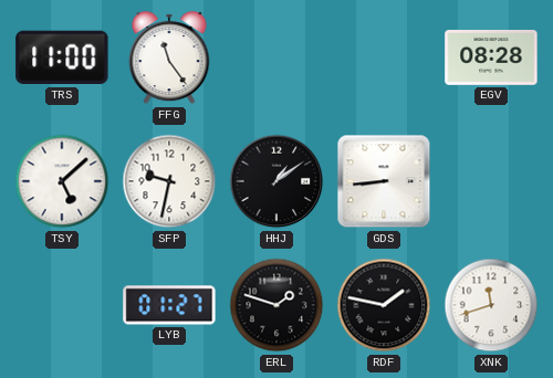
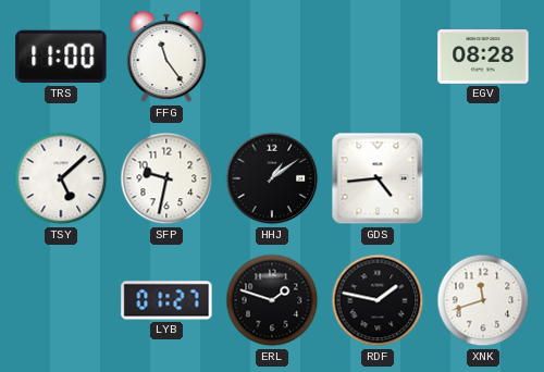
GDS: 8:44 -> 4:44
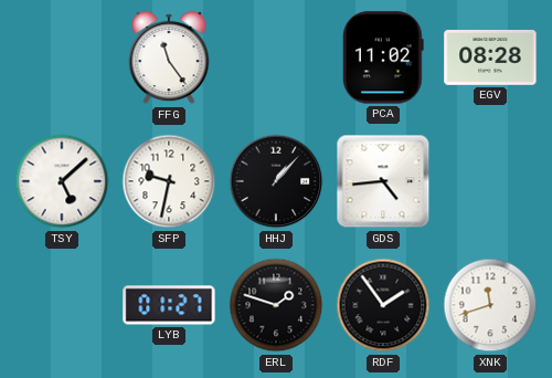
TRS: 11:00 -> none
PCA: none -> 11:02
HHJ: 1:09 -> 1:07
RDF: 1:47 -> 1:54
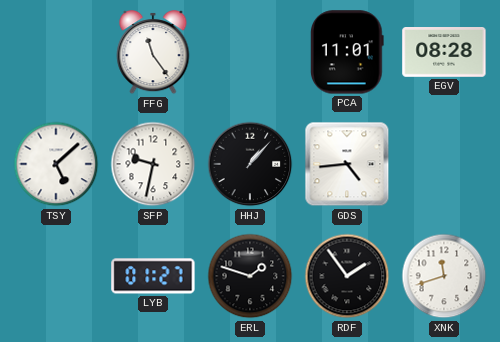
PCA: 11:02 -> 11:01
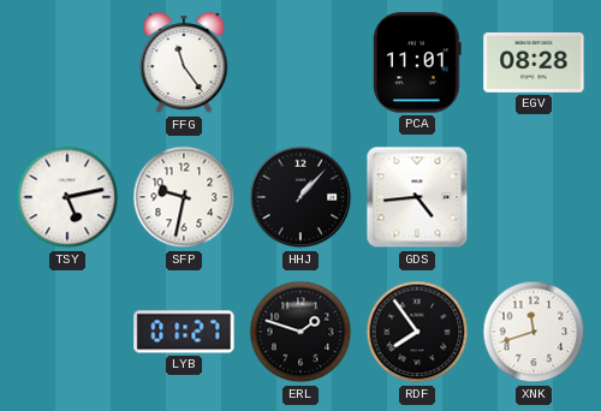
TSY: 5:08 -> 5:13
RDF: 1:54 -> 7:54
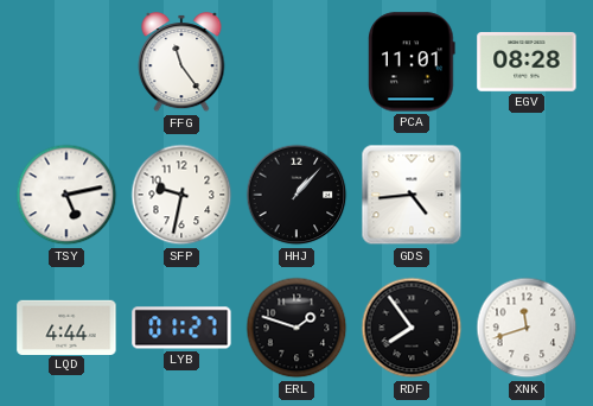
LQD: none -> 4:44
